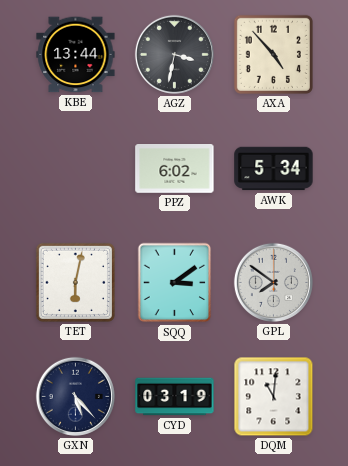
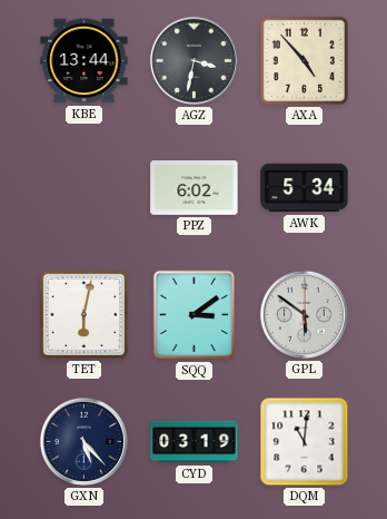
GPL: 7:51 -> 5:51
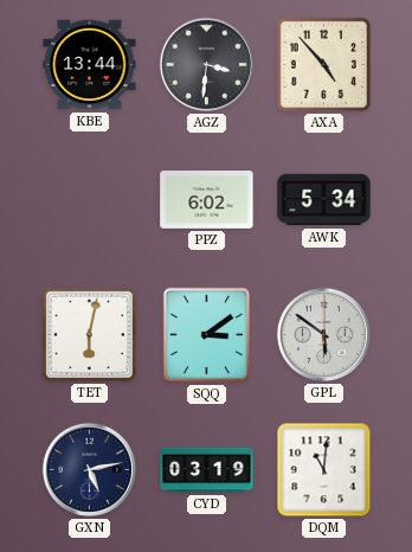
AGZ: 3:32 -> 3:31
GXN: 5:23 -> 5:13
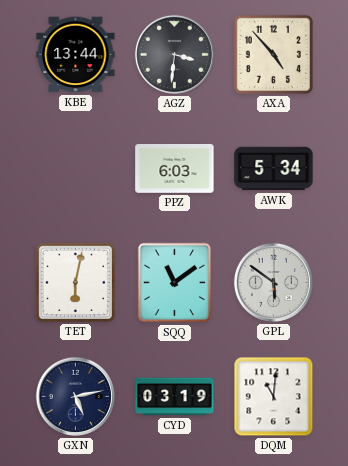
PPZ: 6:02 -> 6:03
SQQ: 3:09 -> 11:09
